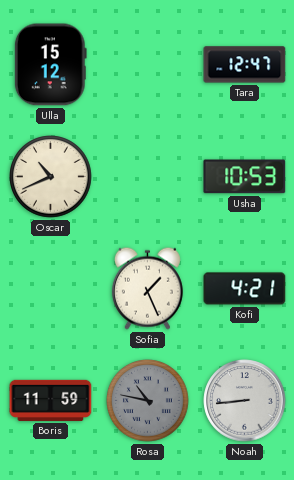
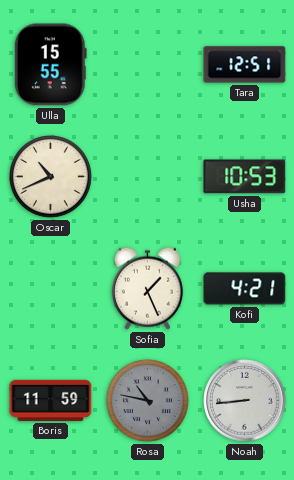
Ulla: 15:12 -> 15:55
Tara: 12:47 -> 12:51
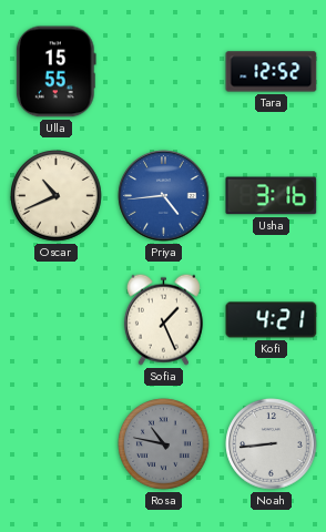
Tara: 12:51 -> 12:52
Priya: none -> 4:44
Usha: 10:53 -> 3:16
Boris: 11:59 -> none
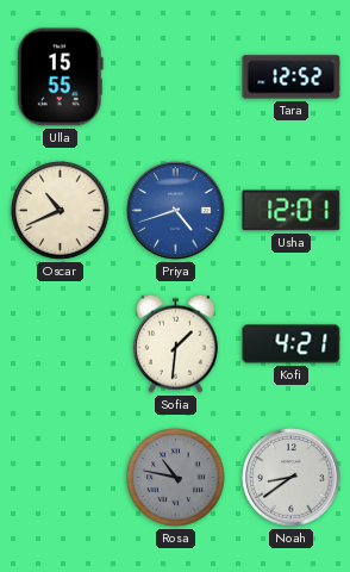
Priya: 4:44 -> 4:42
Usha: 3:16 -> 12:01
Sofia: 1:26 -> 1:31
Noah: 8:44 -> 8:39
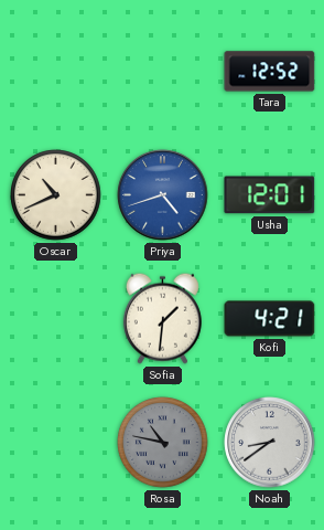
Ulla: 15:55 -> none
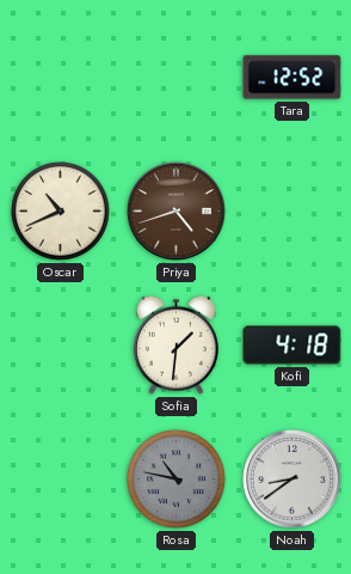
Priya dial: blue -> brown
Usha: 12:01 -> none
Kofi: 4:21 -> 4:18
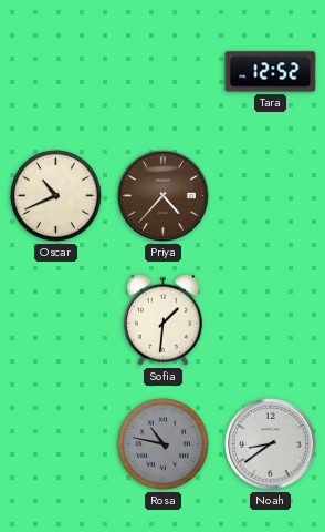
Priya: 4:42 -> 4:37
Kofi: 4:18 -> none
